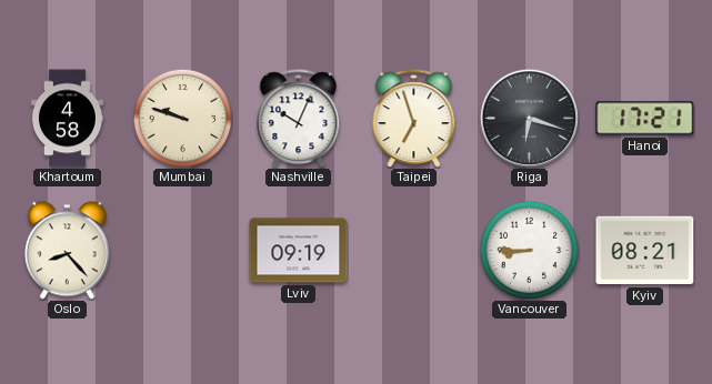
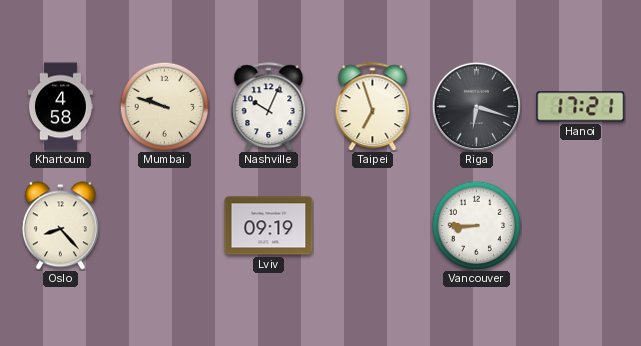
Kyiv: 08:21 -> none
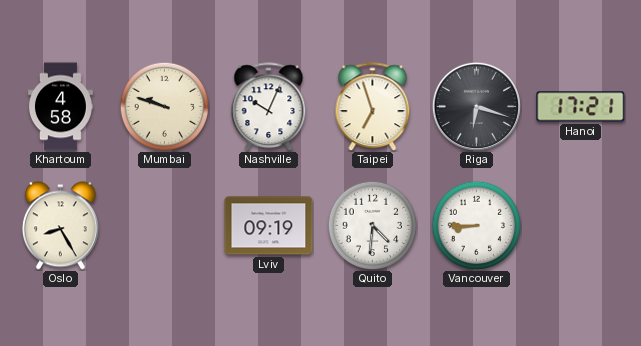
Oslo: 8:23 -> 8:25
Quito: none -> 4:31
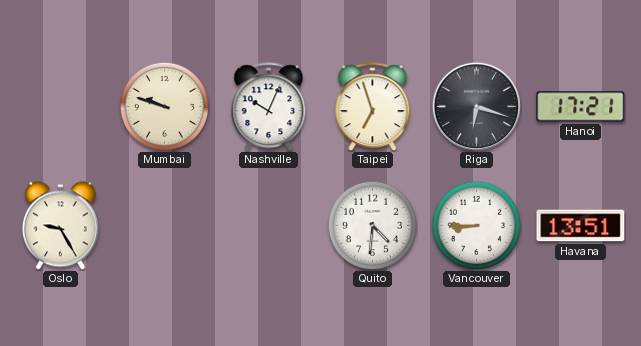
Khartoum: 4:58 -> none
Oslo: 8:25 -> 9:25
Lviv: 09:19 -> none
Havana: none -> 13:51
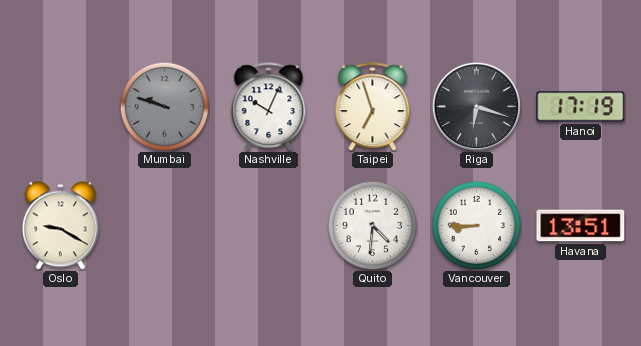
Mumbai dial: cream -> grey
Hanoi: 17:21 -> 17:19
Oslo: 9:25 -> 9:20
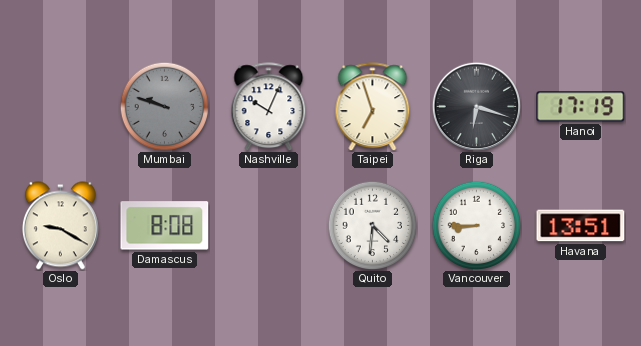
Damascus: none -> 8:08
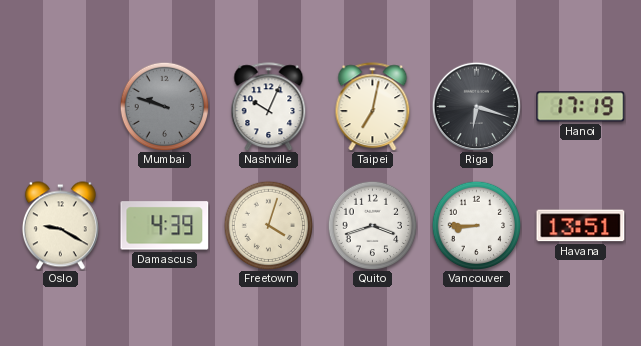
Taipei: 6:57 -> 7:02
Damascus: 8:08 -> 4:39
Freetown: none -> 4:03
Quito: 4:31 -> 3:42
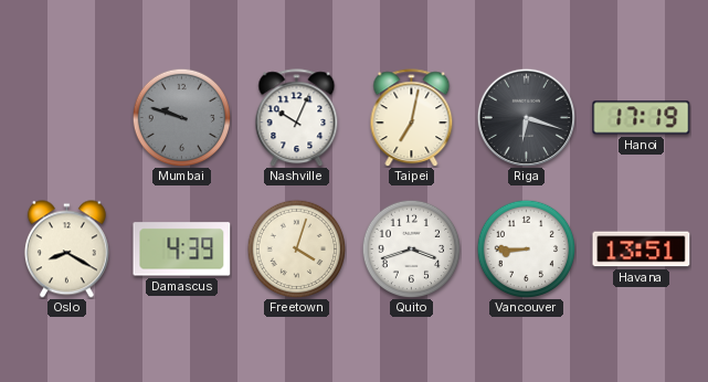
Oslo: 9:20 -> 8:20
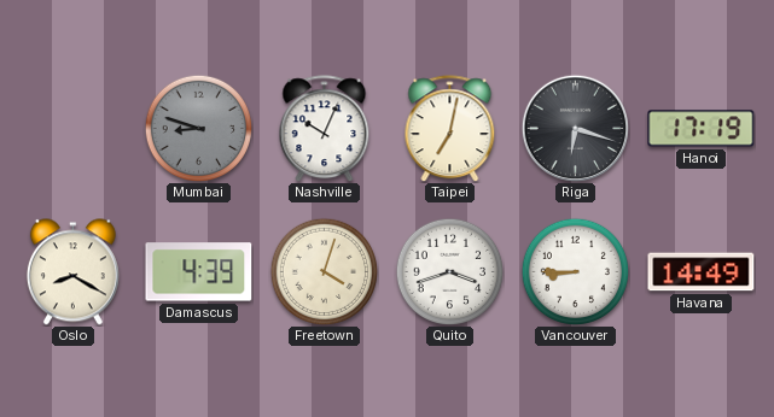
Mumbai: 9:48 -> 8:48
Havana: 13:51 -> 14:49
